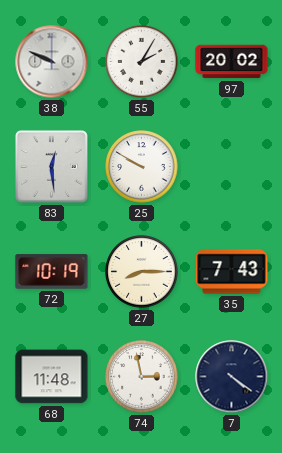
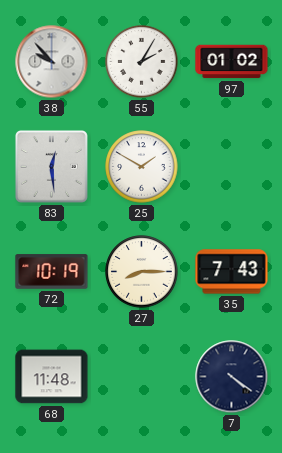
38: 9:49 -> 9:53
97: 20:02 -> 01:02
25: 9:50 -> 1:50
74: 2:58 -> none
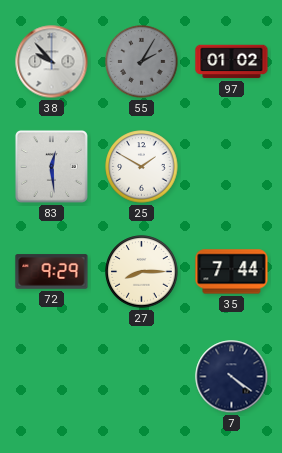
55 dial: white -> grey
72: 10:19 -> 9:29
35: 7:43 -> 7:44
68: 11:48 -> none
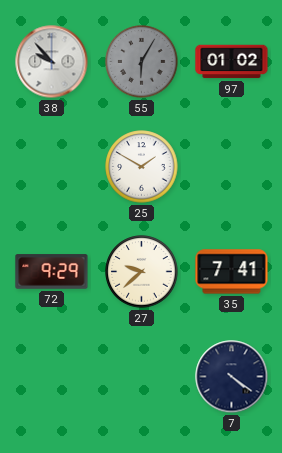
55: 2:05 -> 6:05
83: 12:29 -> none
27: 8:15 -> 9:38
35: 7:44 -> 7:41
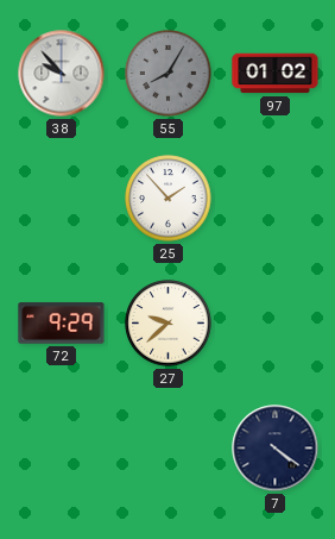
55: 6:05 -> 8:05
25: 1:50 -> 1:53
35: 7:41 -> none
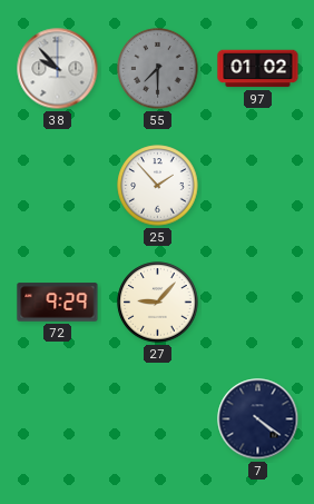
55: 8:05 -> 7:30
27: 9:38 -> 9:07
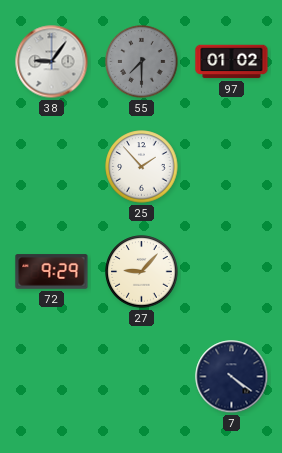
38: 9:53 -> 9:06
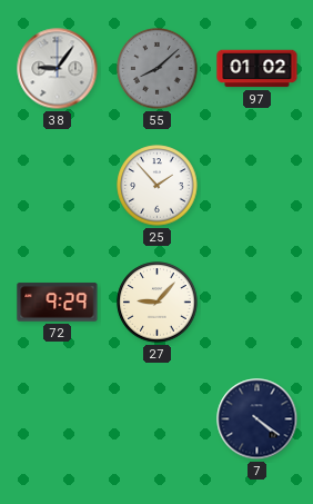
55: 7:30 -> 8:08
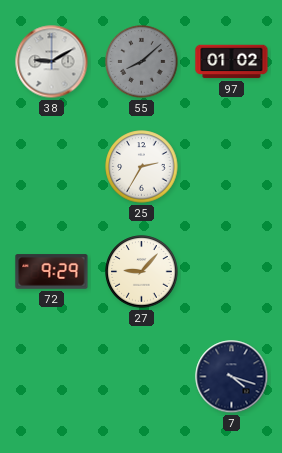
38: 9:06 -> 9:10
25: 1:53 -> 2:35
7: 4:21 -> 4:18
